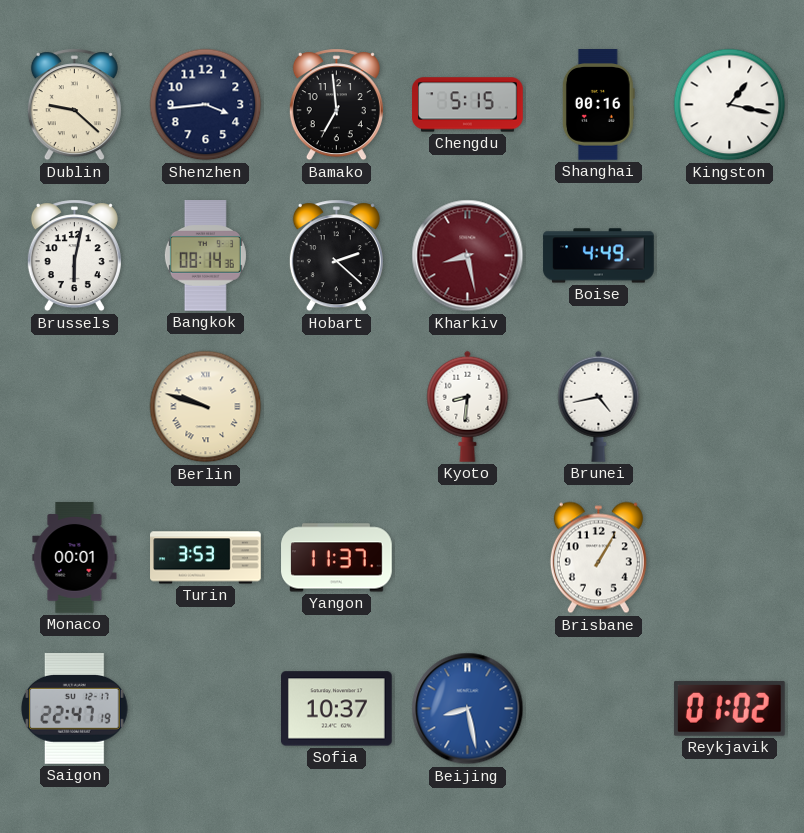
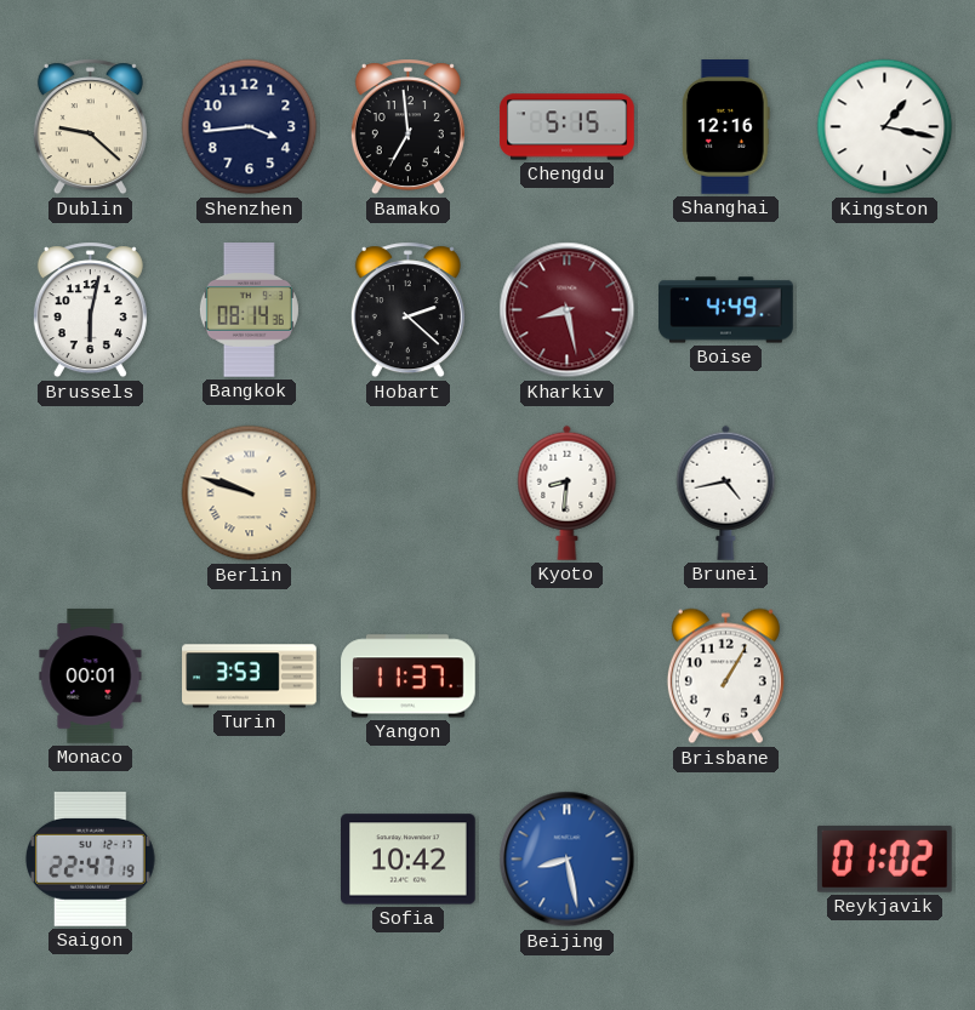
Shanghai: 00:16 -> 12:16
Sofia: 10:37 -> 10:42
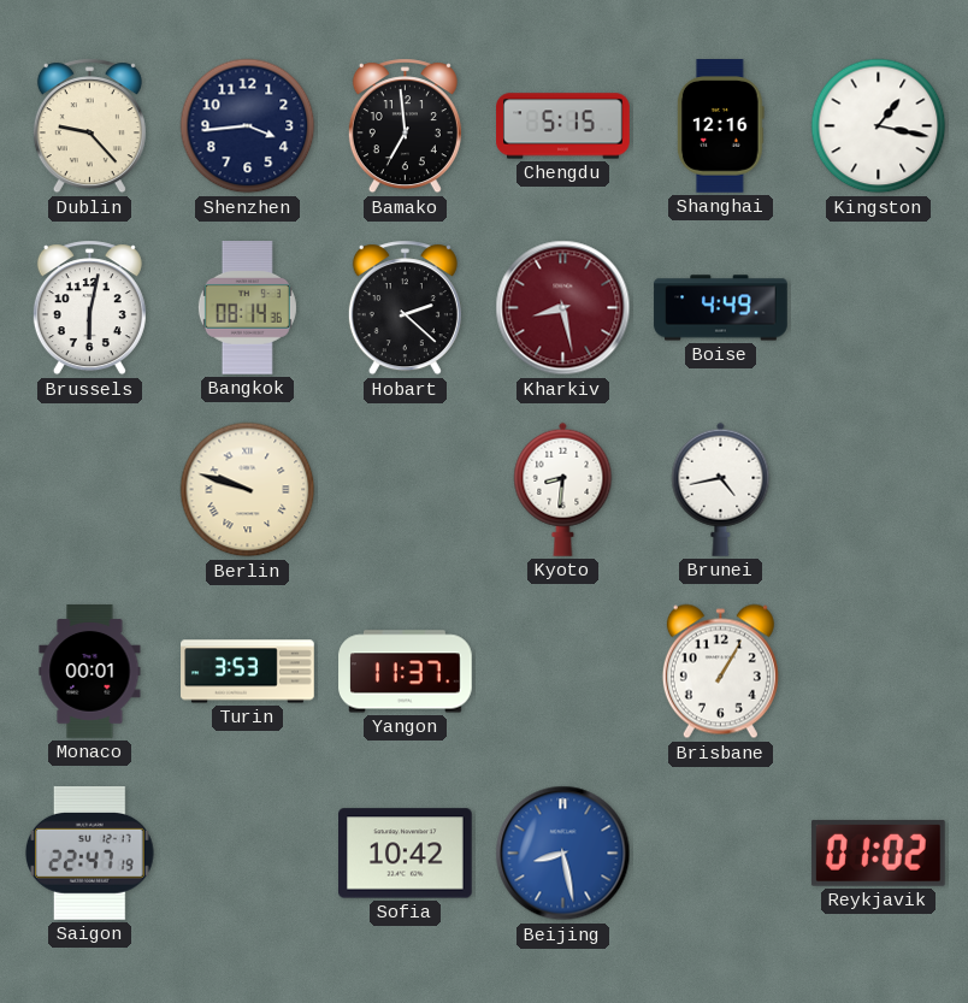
Dublin: 9:22 -> 9:23
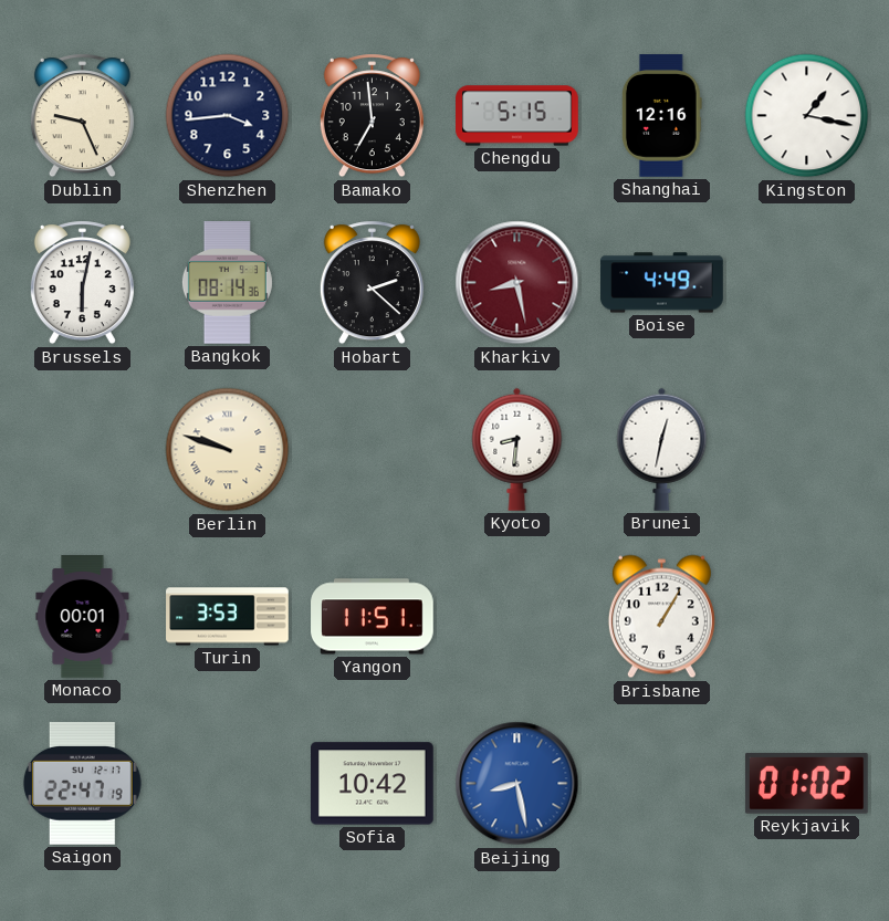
Dublin: 9:23 -> 9:26
Brunei: 4:43 -> 12:32
Yangon: 11:37 -> 11:51
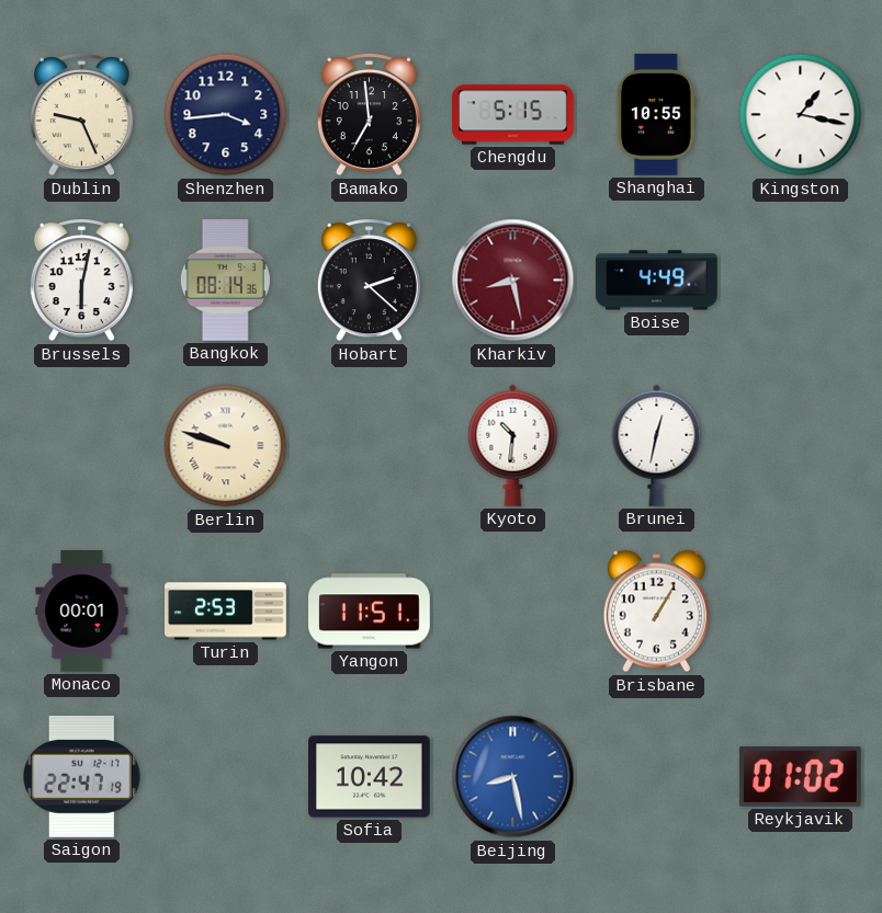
Shanghai: 12:16 -> 10:55
Kyoto: 8:31 -> 10:31
Turin: 3:53 -> 2:53
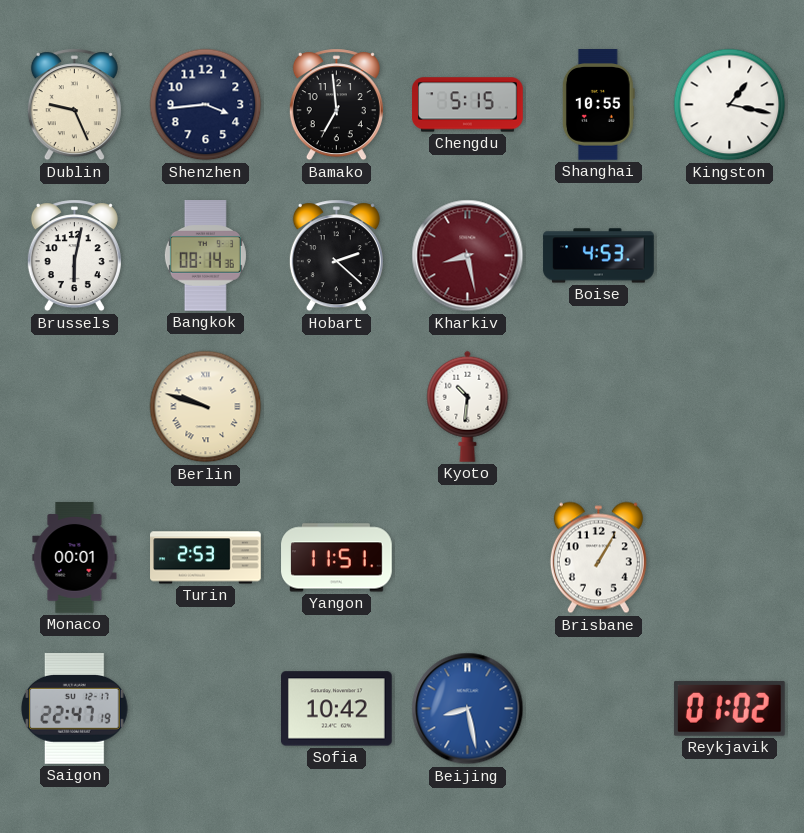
Boise: 4:49 -> 4:53
Brunei: 12:32 -> none
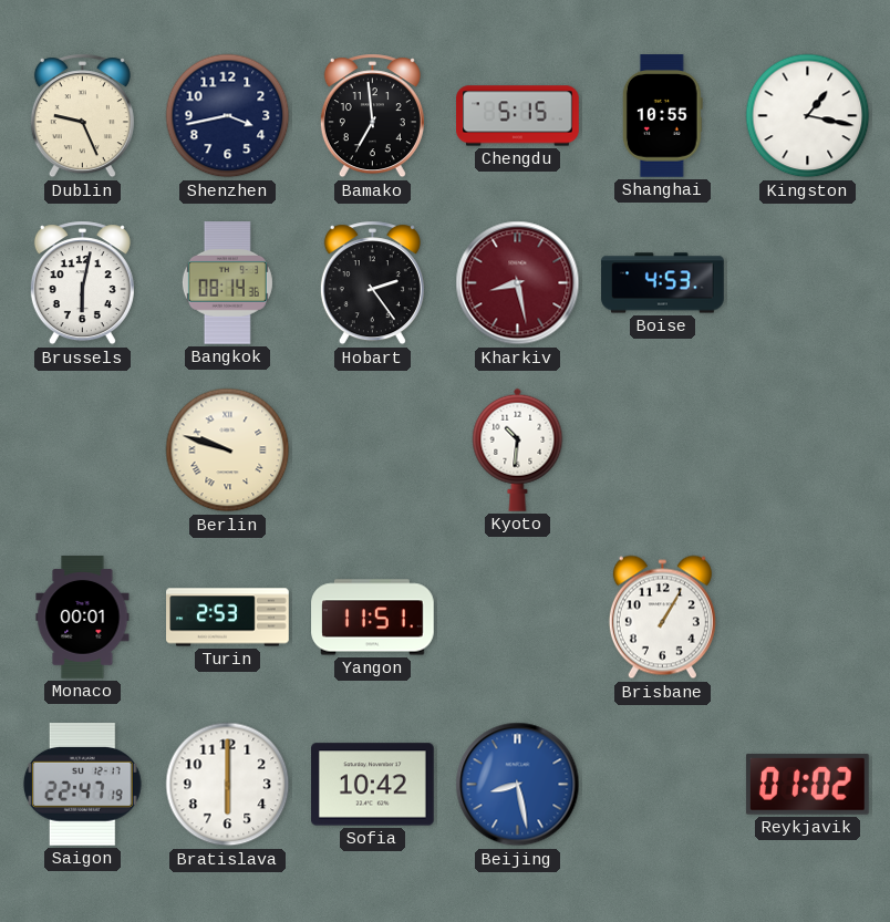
Shenzhen: 3:44 -> 3:43
Hobart: 2:22 -> 2:24
Bratislava: none -> 6:00
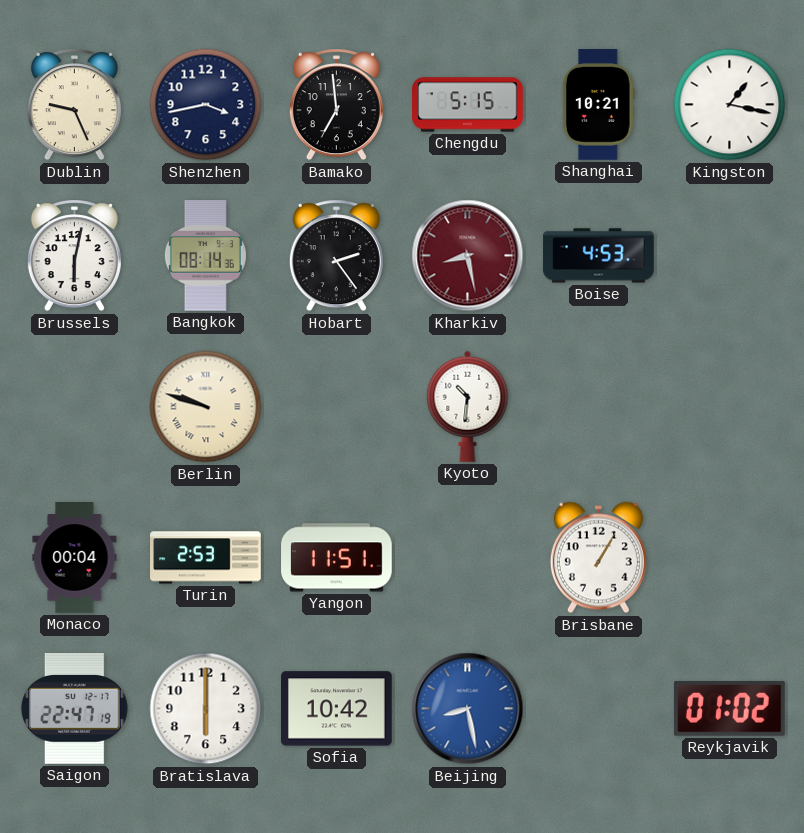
Shanghai: 10:55 -> 10:21
Monaco: 00:01 -> 00:04
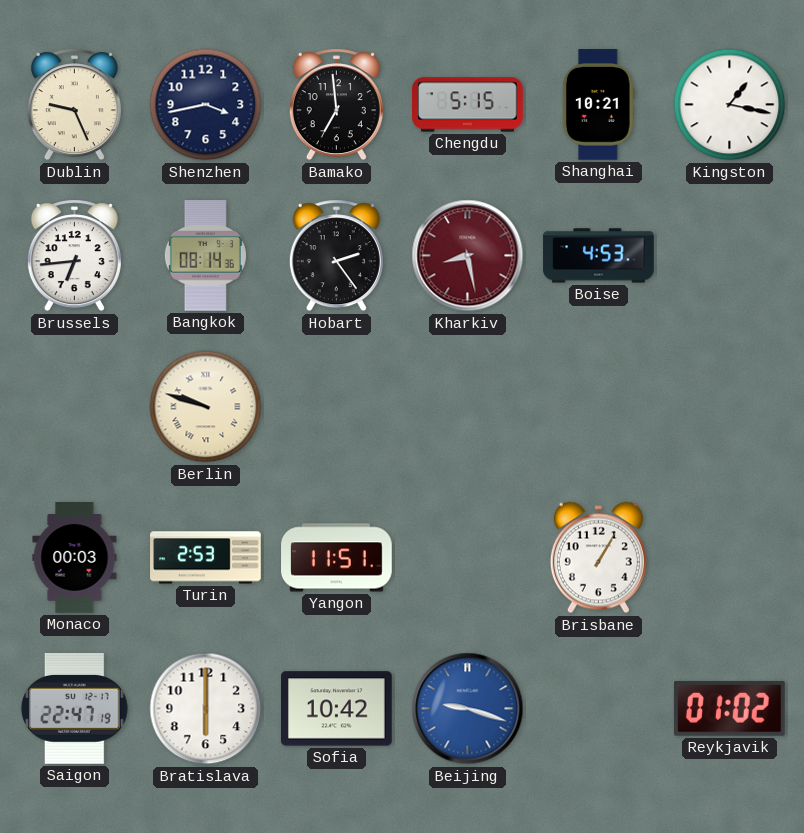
Brussels: 6:02 -> 6:44
Kyoto: 10:31 -> none
Monaco: 00:04 -> 00:03
Beijing: 8:28 -> 9:18
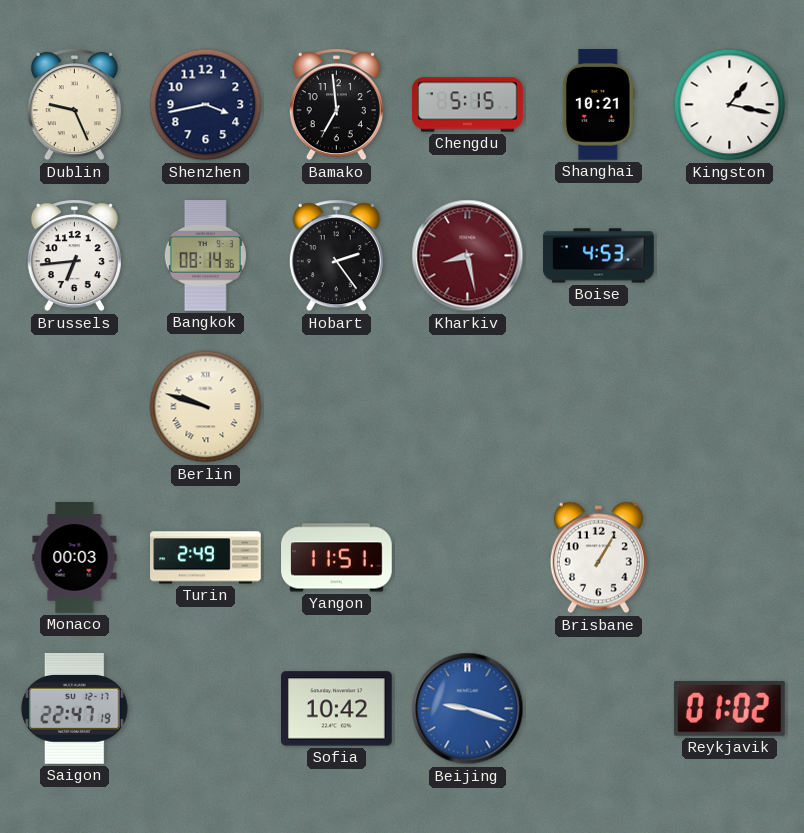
Turin: 2:53 -> 2:49
Bratislava: 6:00 -> none
